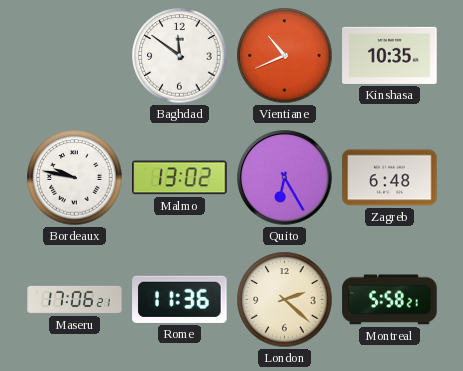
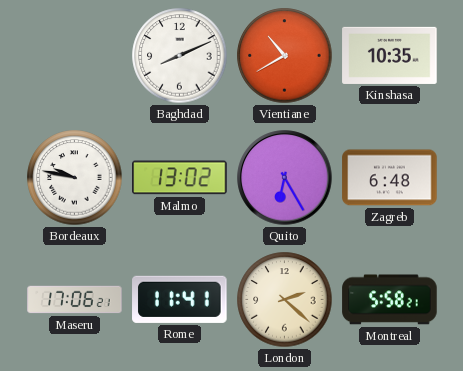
Baghdad: 11:51 -> 8:11
Vientiane: 10:41 -> 10:40
Rome: 11:36 -> 11:41
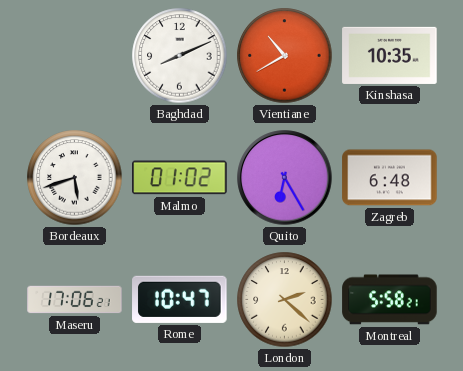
Bordeaux: 9:47 -> 5:42
Malmo: 13:02 -> 01:02
Rome: 11:41 -> 10:47
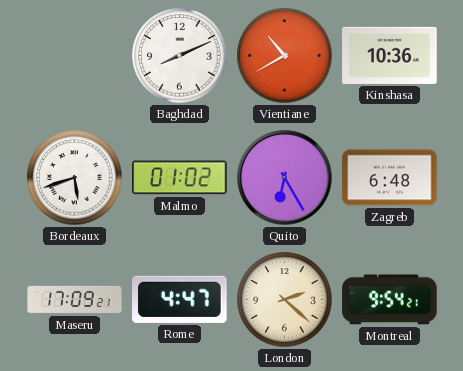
Kinshasa: 10:35 -> 10:36
Maseru: 17:06 -> 17:09
Rome: 10:47 -> 4:47
Montreal: 5:58 -> 9:54
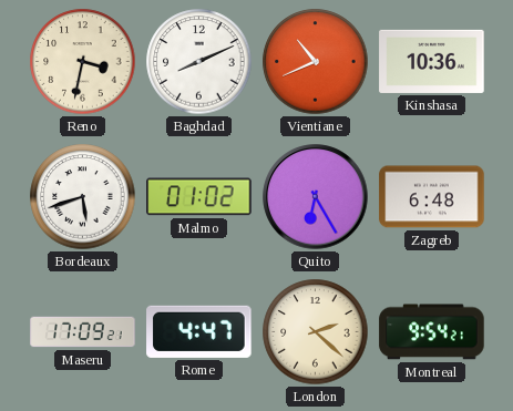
Reno: none -> 3:32
Vientiane: 10:40 -> 10:41
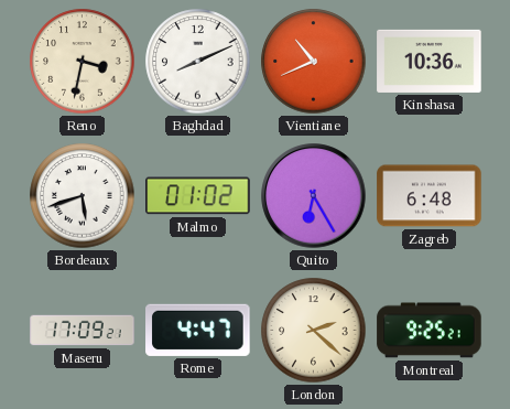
Montreal: 9:54 -> 9:25
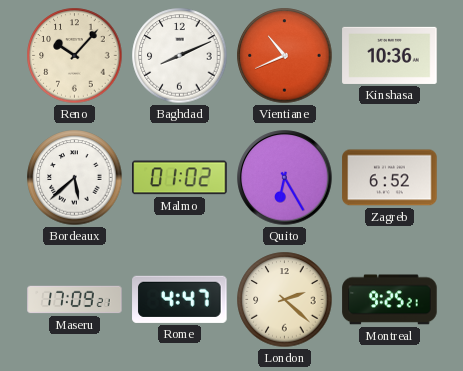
Reno: 3:32 -> 10:07
Bordeaux: 5:42 -> 5:38
Zagreb: 6:48 -> 6:52
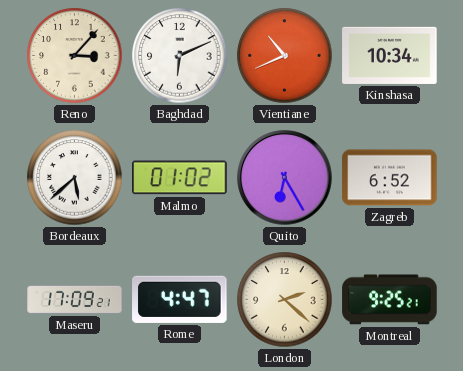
Reno: 10:07 -> 3:07
Baghdad: 8:11 -> 6:11
Kinshasa: 10:36 -> 10:34
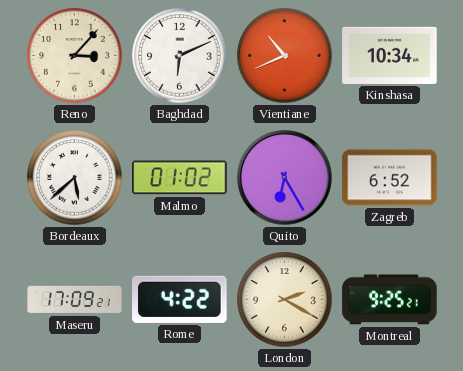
Rome: 4:47 -> 4:22
London: 2:22 -> 2:20
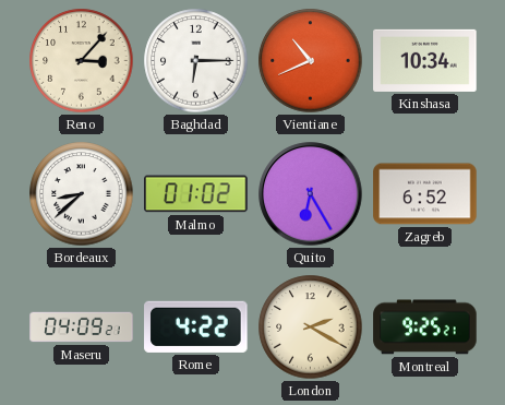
Baghdad: 6:11 -> 6:15
Bordeaux: 5:38 -> 8:38
Maseru: 17:09 -> 04:09
